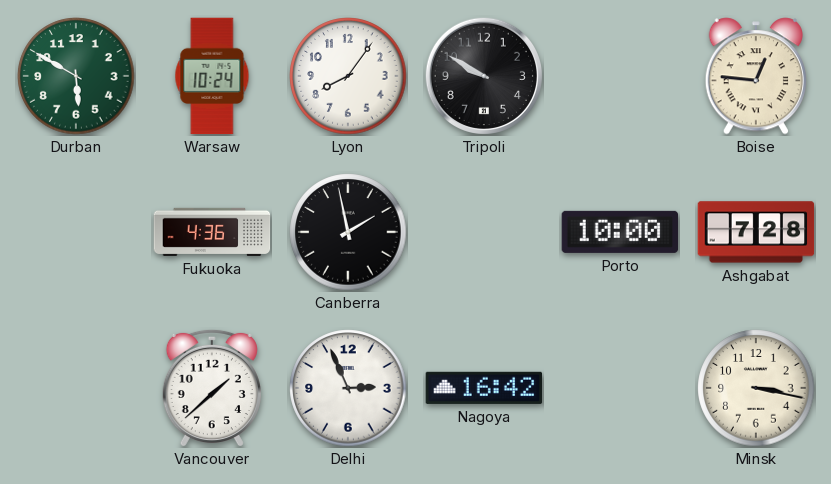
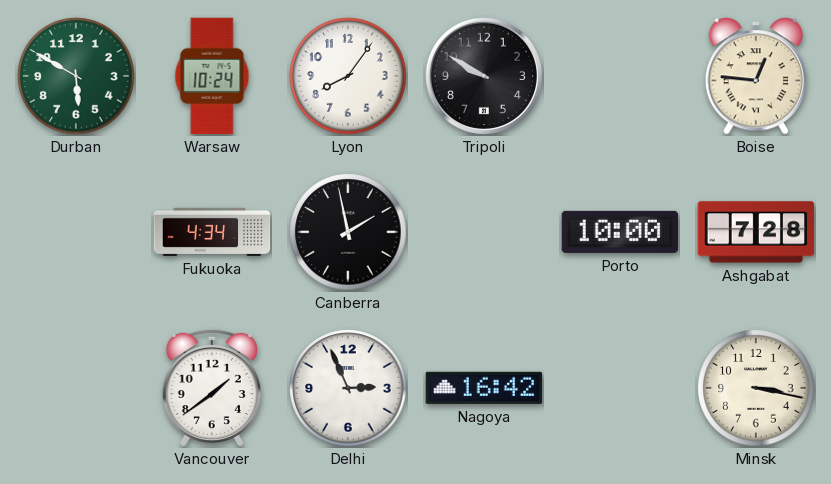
Fukuoka: 4:36 -> 4:34
Vancouver: 1:38 -> 1:39
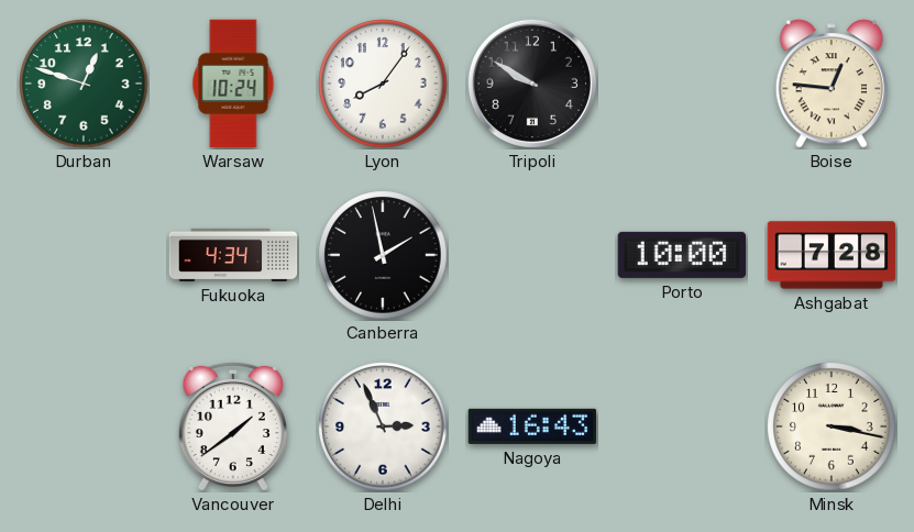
Durban: 5:50 -> 12:48
Nagoya: 16:42 -> 16:43
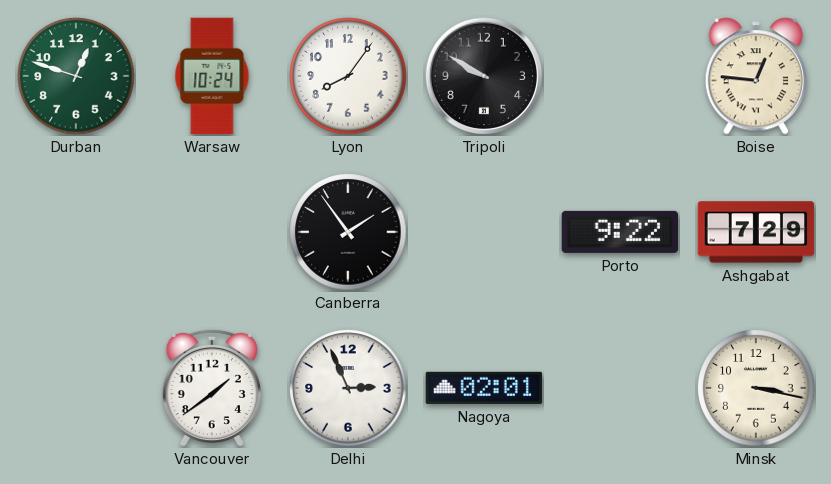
Fukuoka: 4:34 -> none
Canberra: 1:58 -> 1:54
Porto: 10:00 -> 9:22
Ashgabat: 7:28 -> 7:29
Nagoya: 16:43 -> 02:01
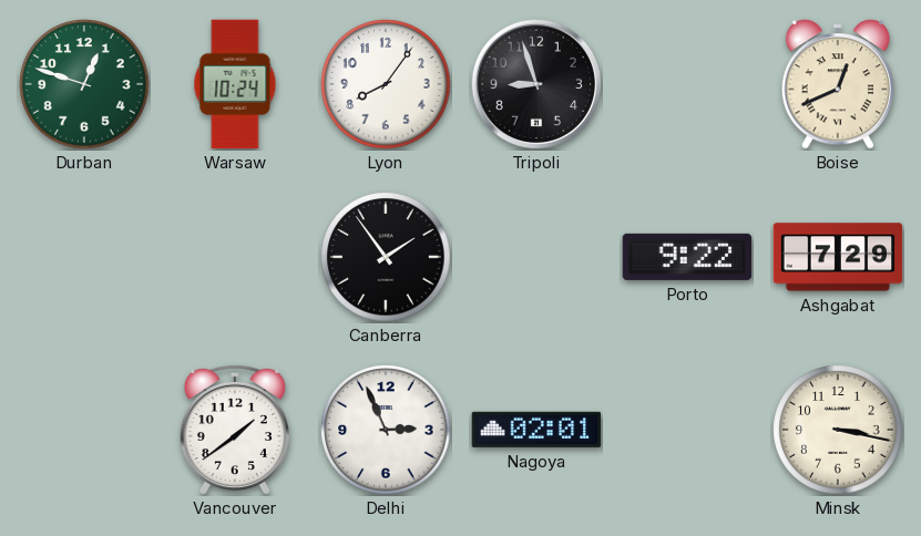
Tripoli: 9:50 -> 8:57
Boise: 12:46 -> 12:41
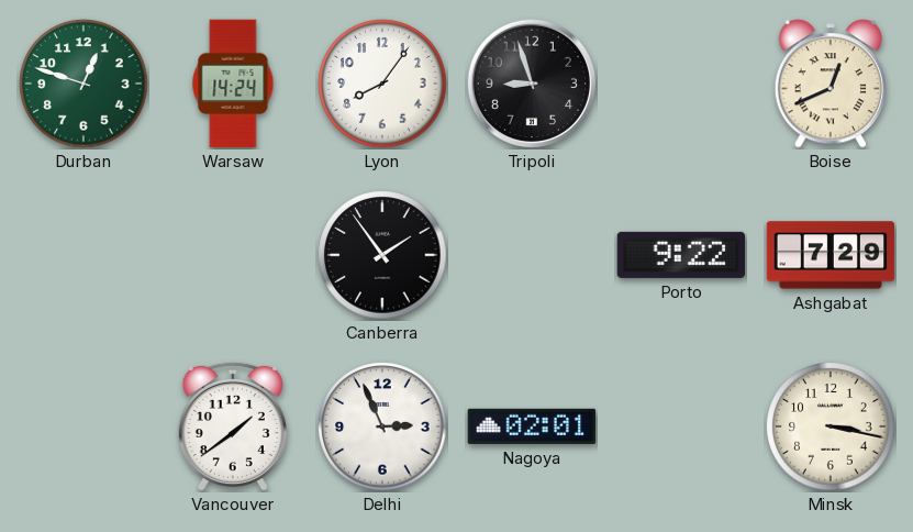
Warsaw: 10:24 -> 14:24
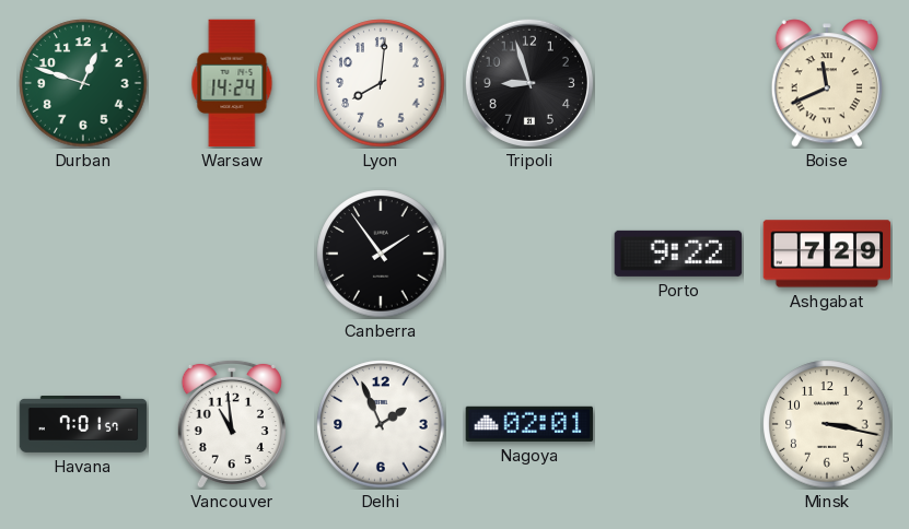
Lyon: 8:06 -> 8:01
Boise: 12:41 -> 11:41
Havana: none -> 7:01
Vancouver: 1:39 -> 10:59
Delhi: 2:56 -> 1:56
